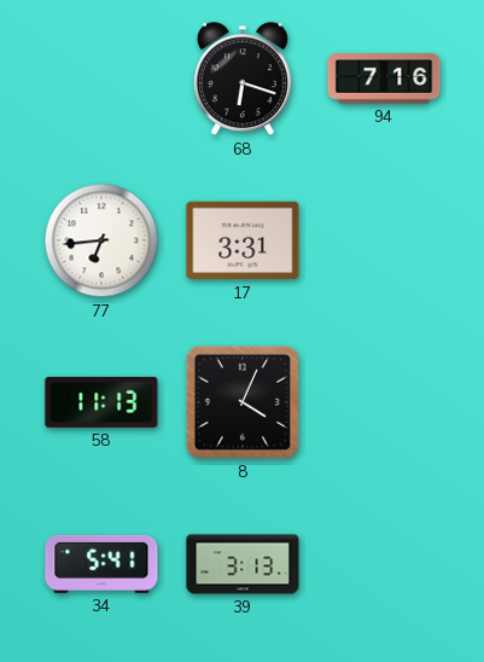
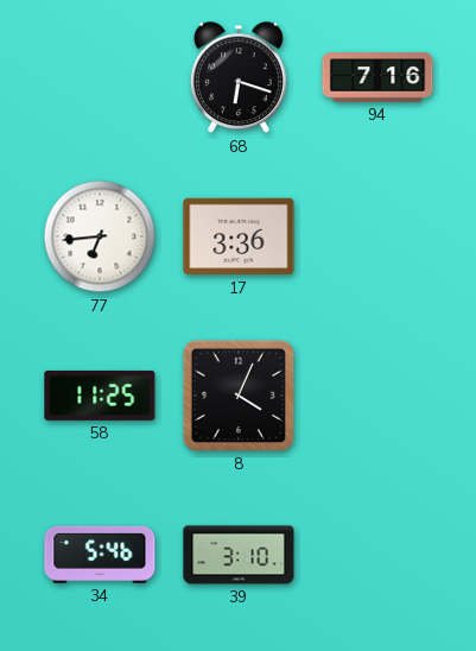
17: 3:31 -> 3:36
58: 11:13 -> 11:25
34: 5:41 -> 5:46
39: 3:13 -> 3:10
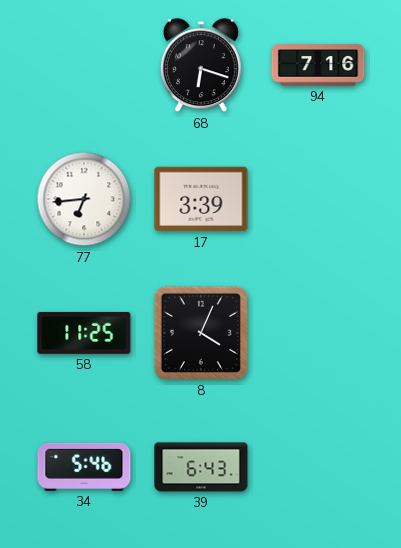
17: 3:36 -> 3:39
39: 3:10 -> 6:43
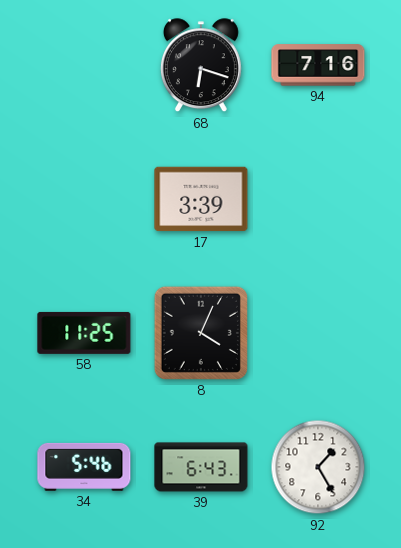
77: 6:44 -> none
92: none -> 1:25
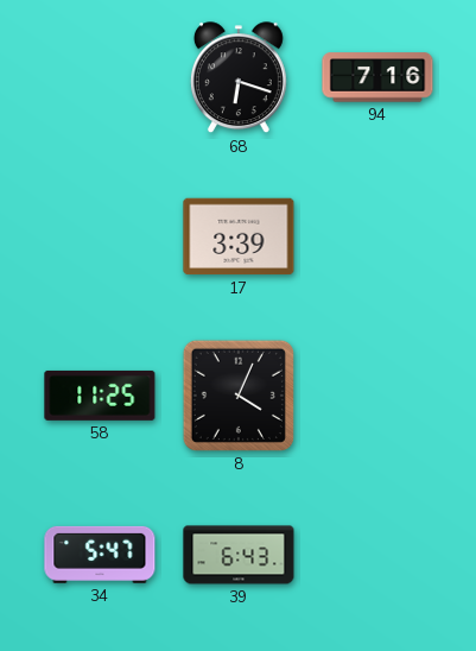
34: 5:46 -> 5:47
92: 1:25 -> none
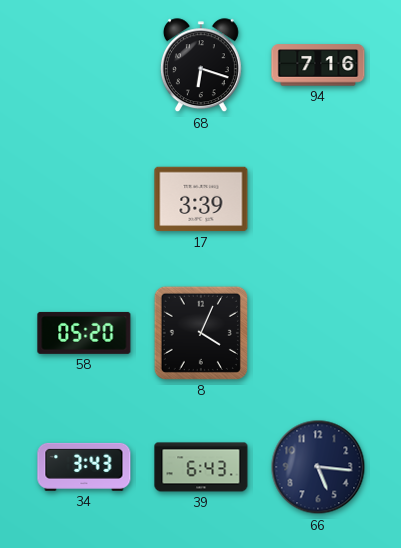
58: 11:25 -> 05:20
34: 5:47 -> 3:43
66: none -> 5:16
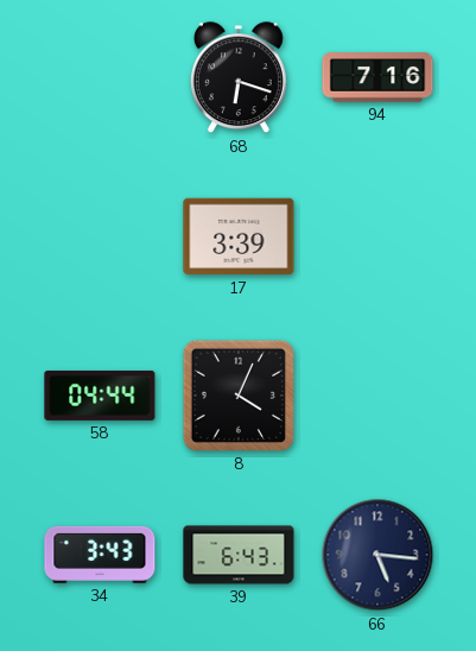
58: 05:20 -> 04:44
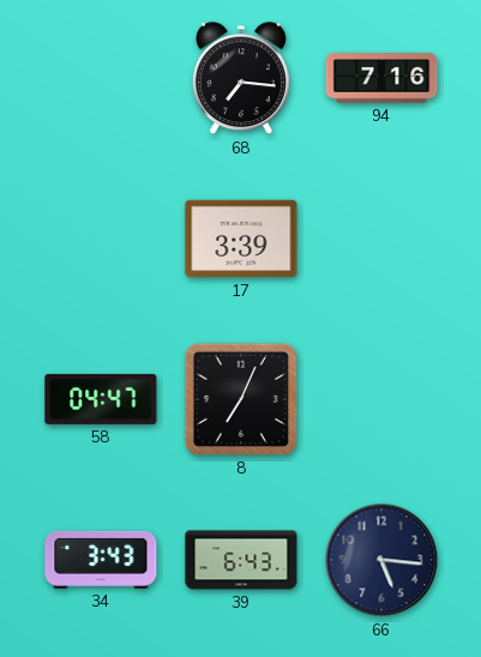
68: 6:18 -> 7:16
58: 04:44 -> 04:47
8: 4:04 -> 7:04
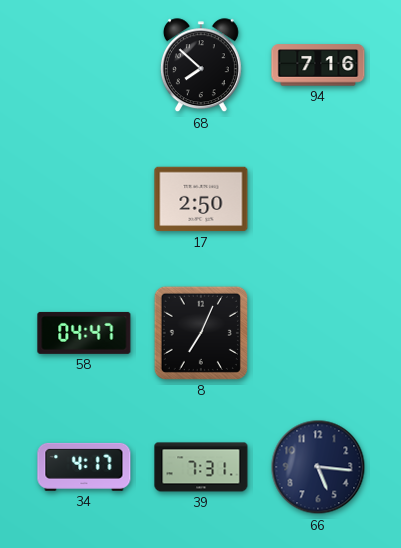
68: 7:16 -> 7:52
17: 3:39 -> 2:50
34: 3:43 -> 4:17
39: 6:43 -> 7:31
